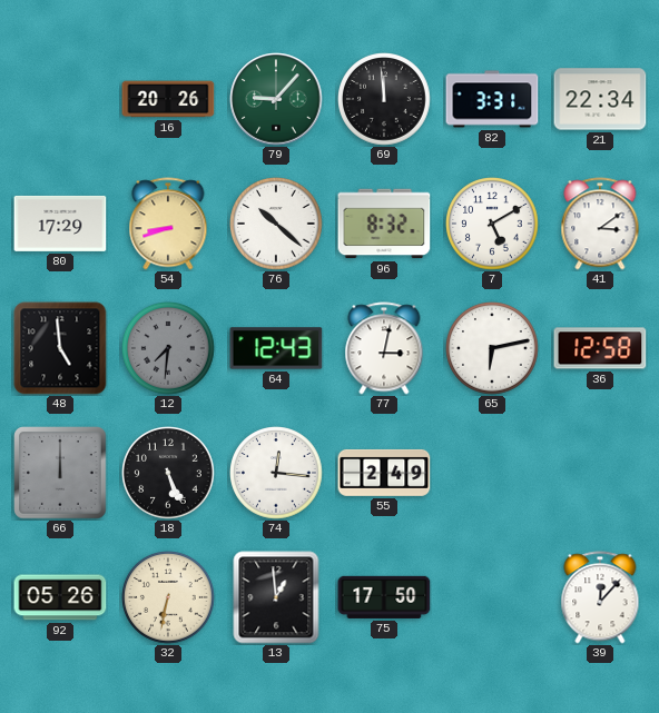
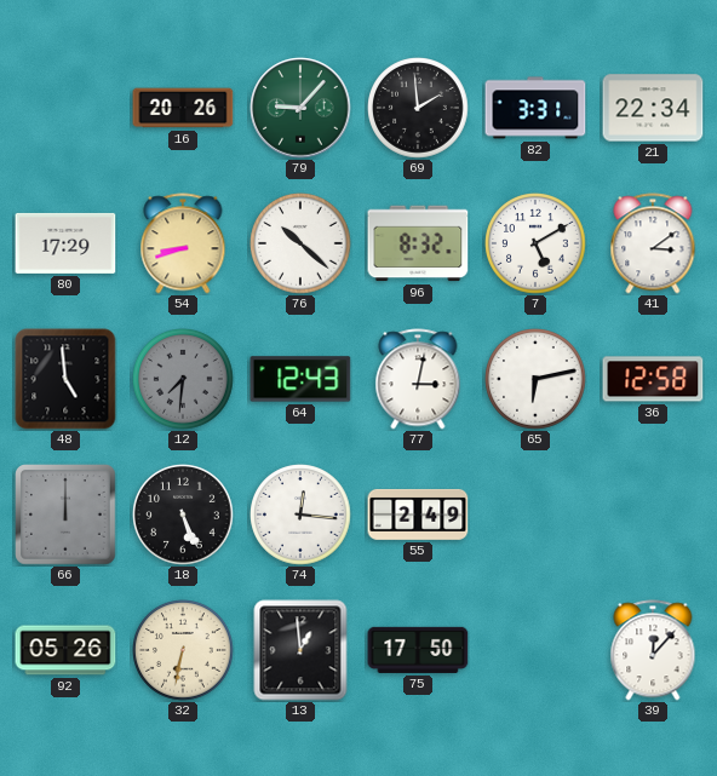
69: 11:59 -> 1:59
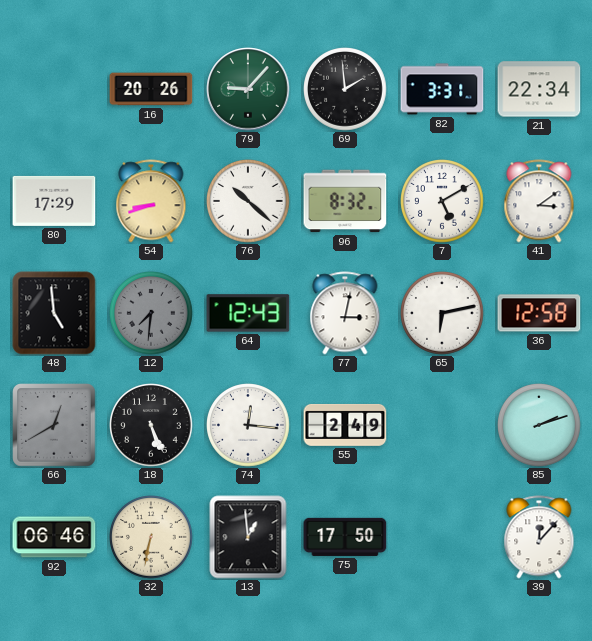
66: 12:00 -> 12:40
85: none -> 2:12
92: 05:26 -> 06:46
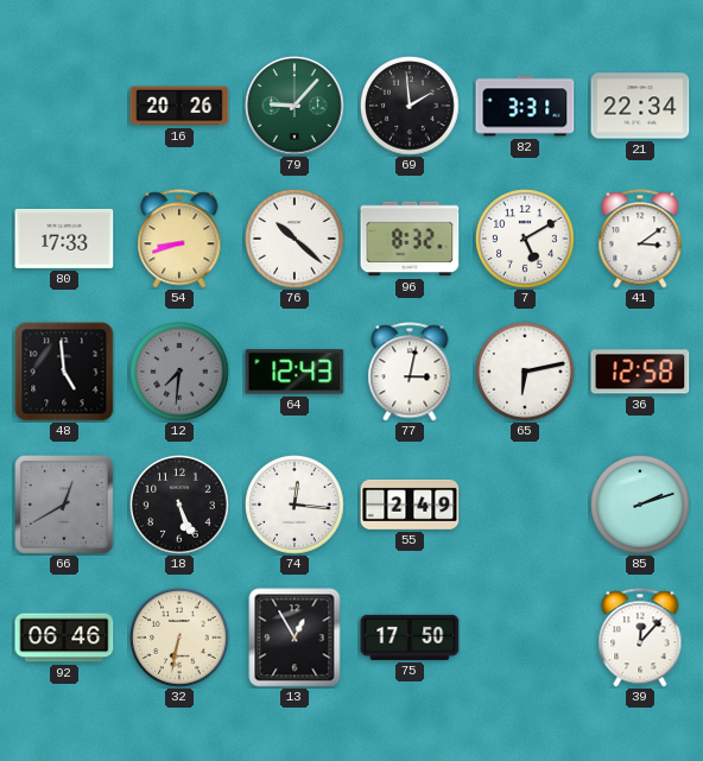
80: 17:29 -> 17:33
13: 12:59 -> 12:55
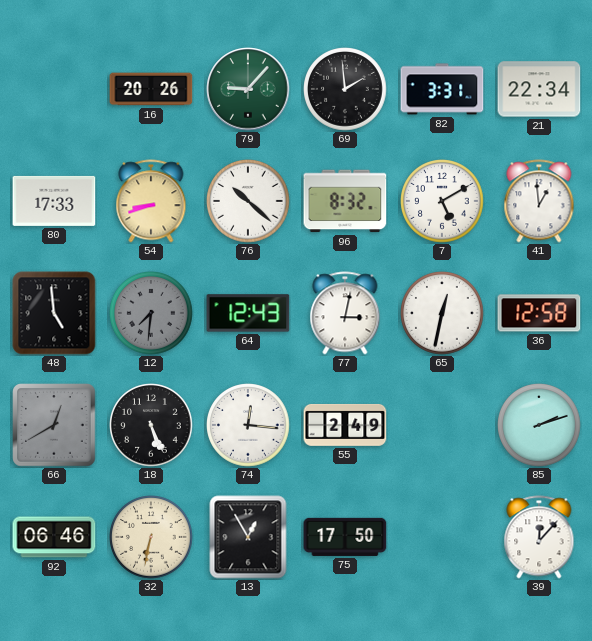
41: 3:09 -> 12:59
65: 6:13 -> 12:32
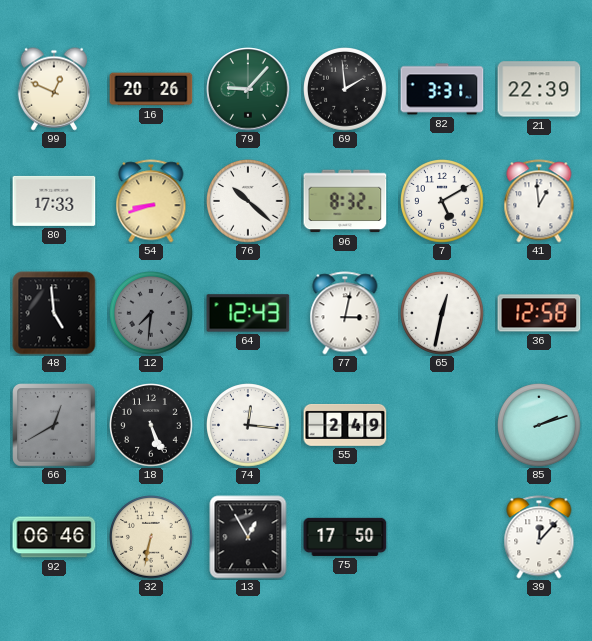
99: none -> 12:49
21: 22:34 -> 22:39
